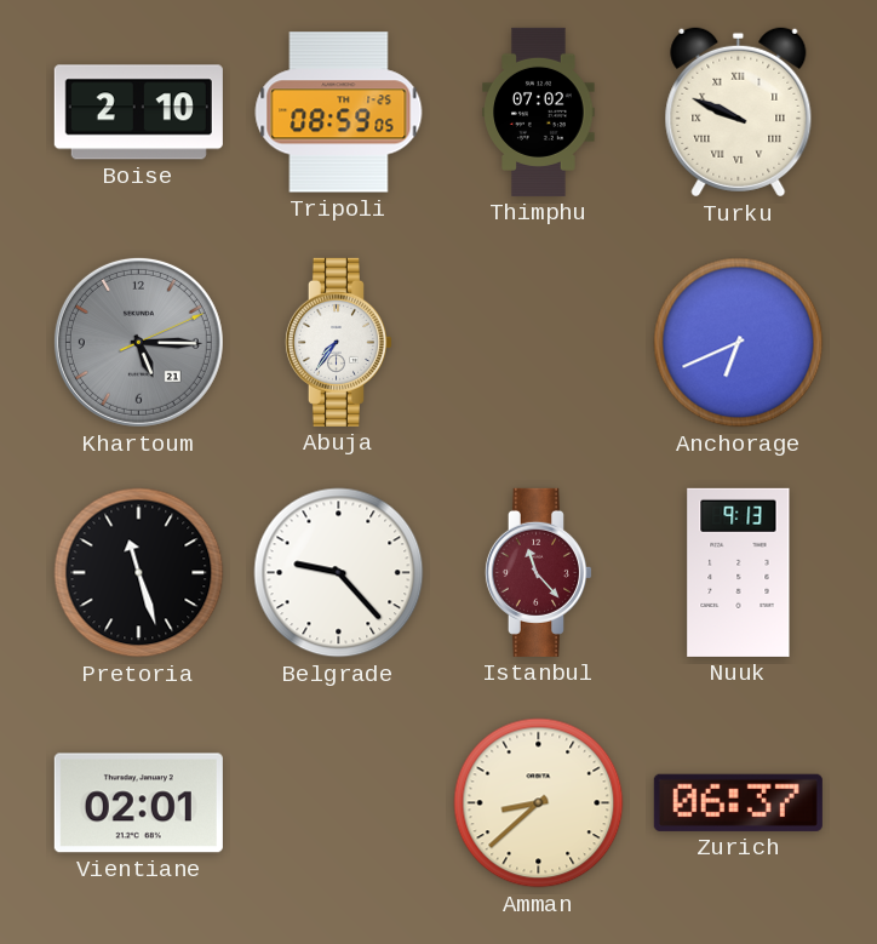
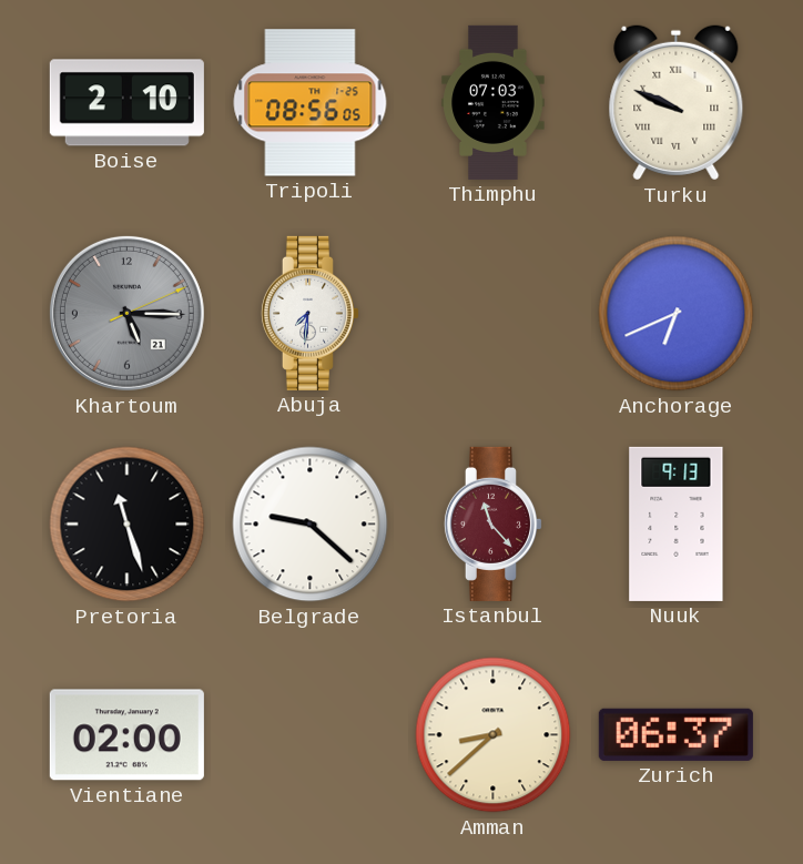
Tripoli: 08:59 -> 08:56
Thimphu: 07:02 -> 07:03
Abuja: 7:36 -> 7:31
Belgrade: 9:23 -> 9:22
Vientiane: 02:01 -> 02:00
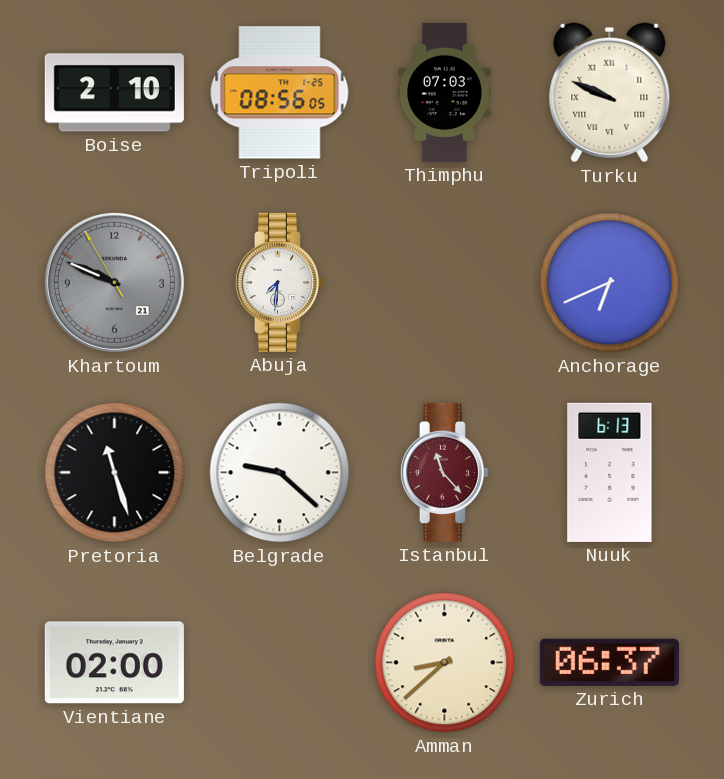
Khartoum: 5:15 -> 9:48
Nuuk: 9:13 -> 6:13
